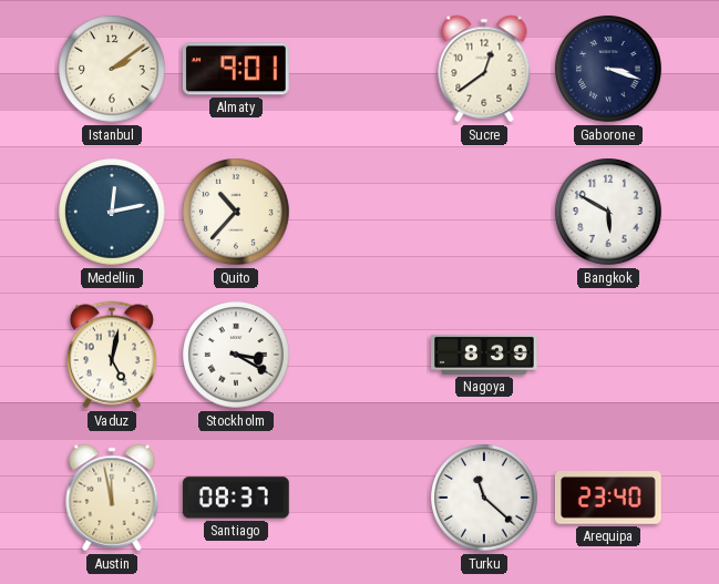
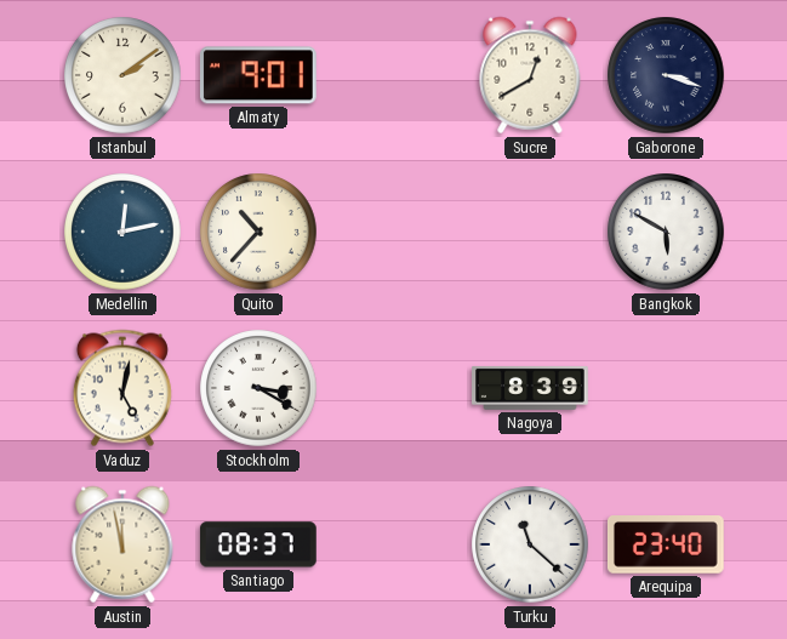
Sucre: 12:39 -> 12:40
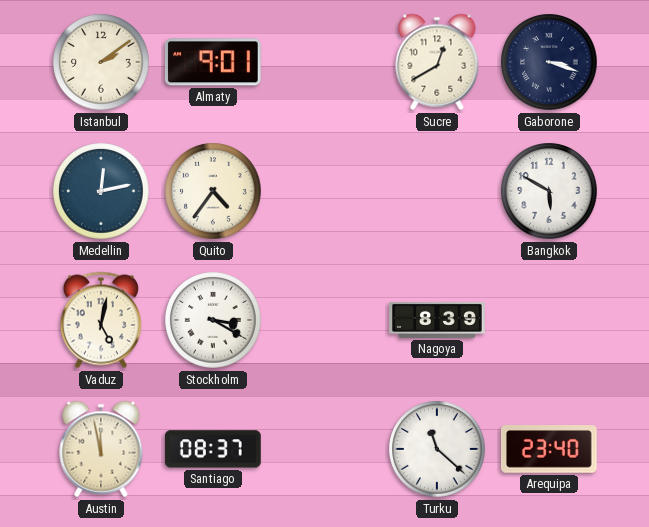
Quito: 10:37 -> 4:36
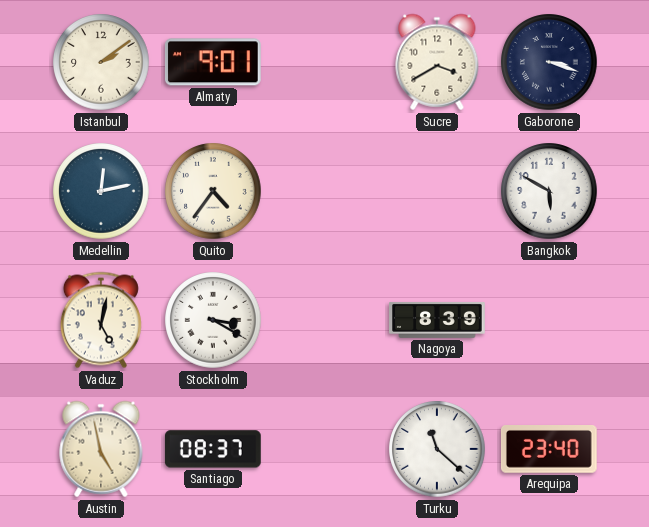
Sucre: 12:40 -> 3:40
Austin: 11:58 -> 4:58
